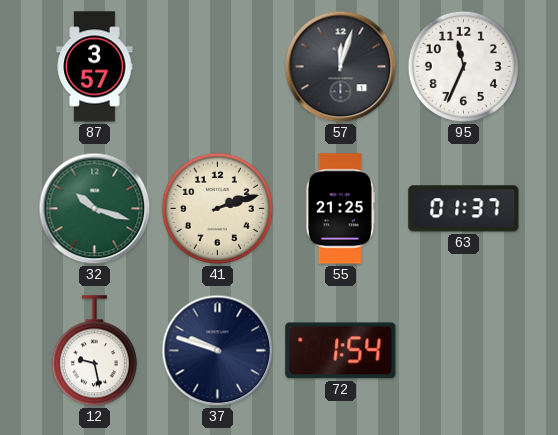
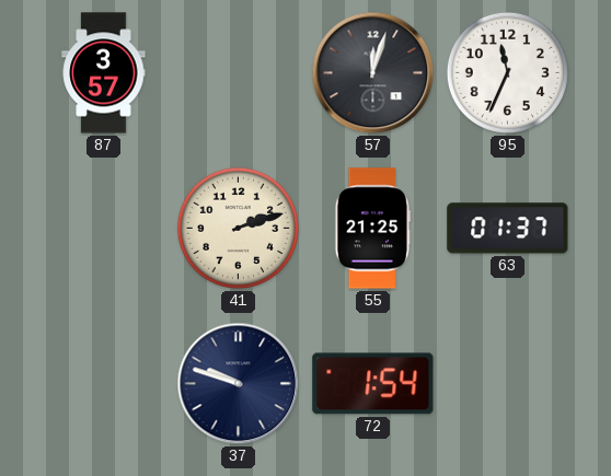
32: 10:18 -> none
12: 9:28 -> none
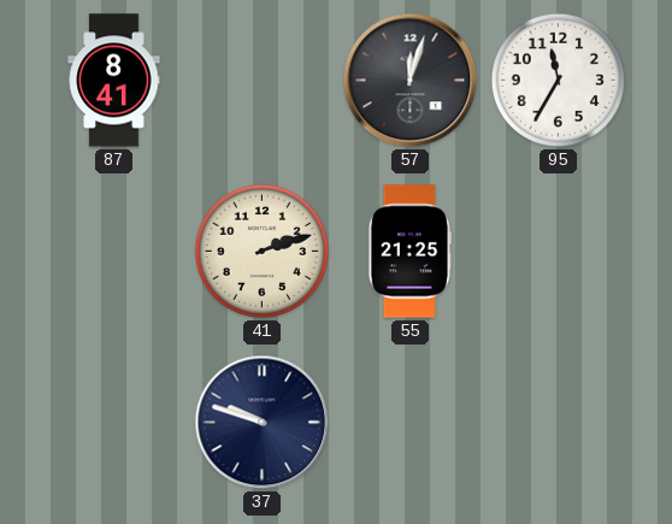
87: 3:57 -> 8:41
95: 11:34 -> 11:35
63: 01:37 -> none
72: 1:54 -> none
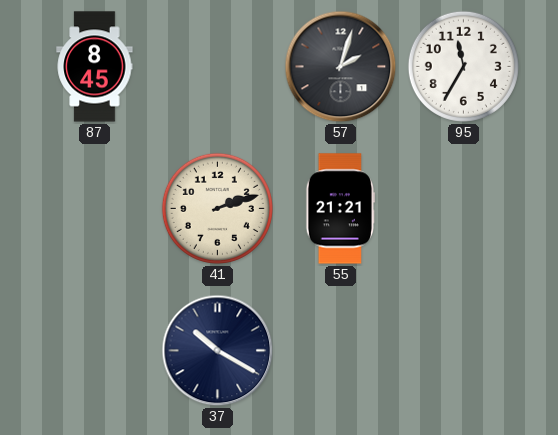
87: 8:41 -> 8:45
57: 12:03 -> 2:03
55: 21:25 -> 21:21
37: 9:48 -> 10:20
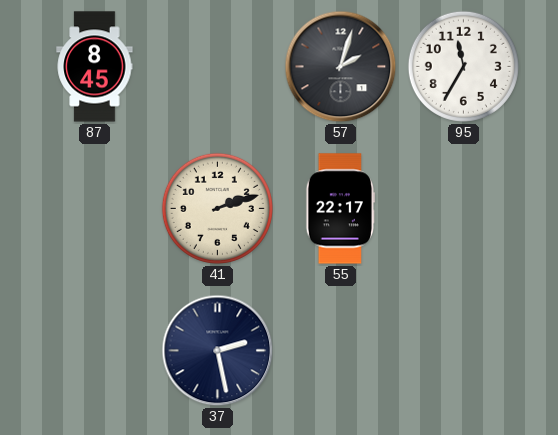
55: 21:21 -> 22:17
37: 10:20 -> 2:28
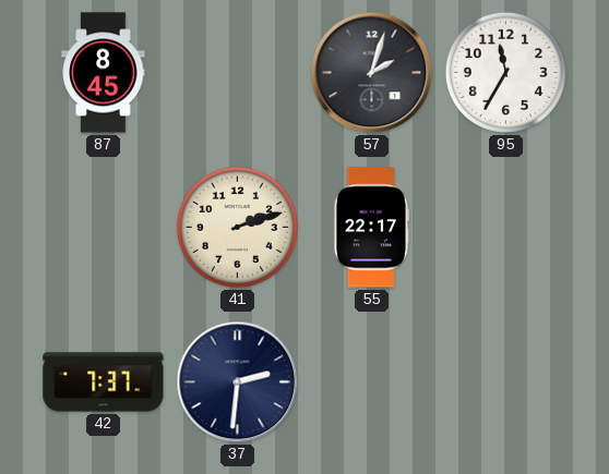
42: none -> 7:37
37: 2:28 -> 2:31
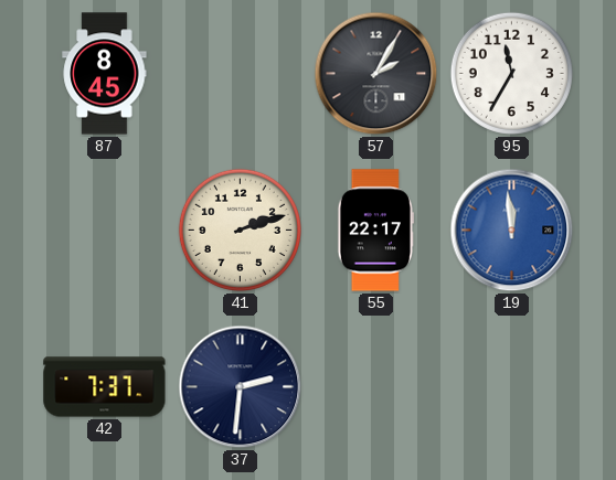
57: 2:03 -> 2:05
19: none -> 11:59
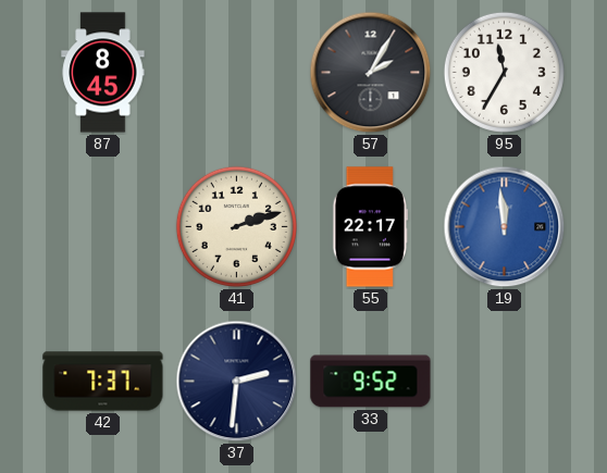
33: none -> 9:52
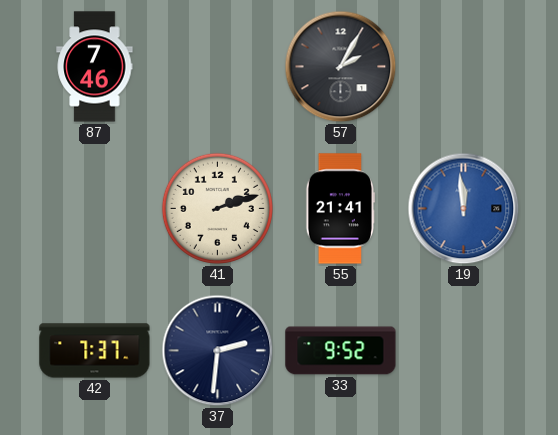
87: 8:45 -> 7:46
95: 11:35 -> none
55: 22:17 -> 21:41
